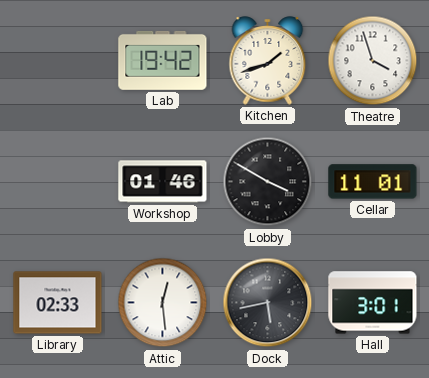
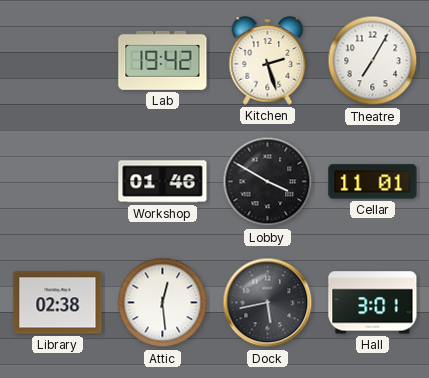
Kitchen: 1:42 -> 2:27
Theatre: 3:57 -> 7:05
Library: 02:33 -> 02:38
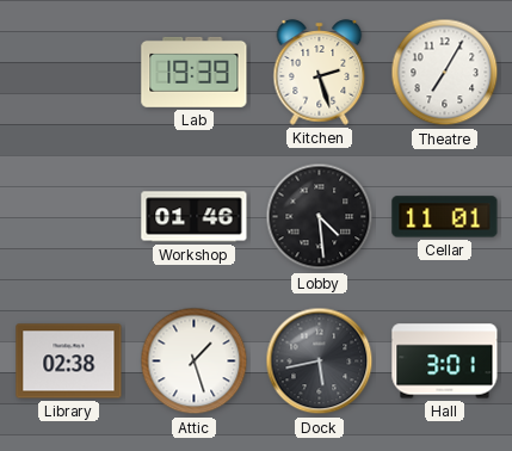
Lab: 19:42 -> 19:39
Lobby: 3:50 -> 4:29
Attic: 12:29 -> 1:27
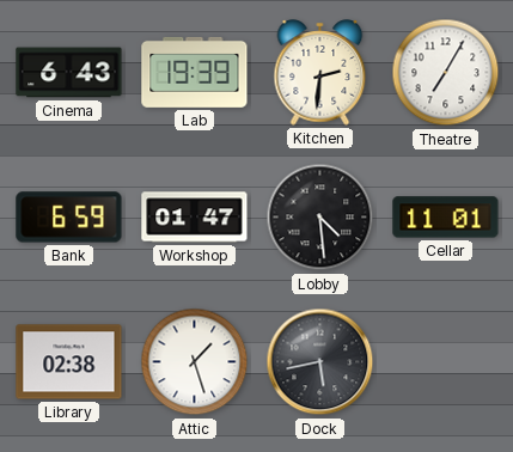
Cinema: none -> 6:43
Kitchen: 2:27 -> 2:31
Bank: none -> 6:59
Workshop: 01:46 -> 01:47
Hall: 3:01 -> none
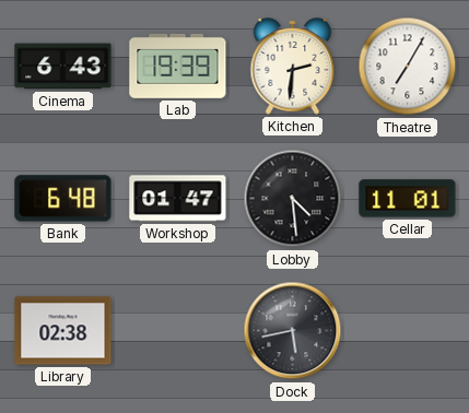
Bank: 6:59 -> 6:48
Attic: 1:27 -> none
